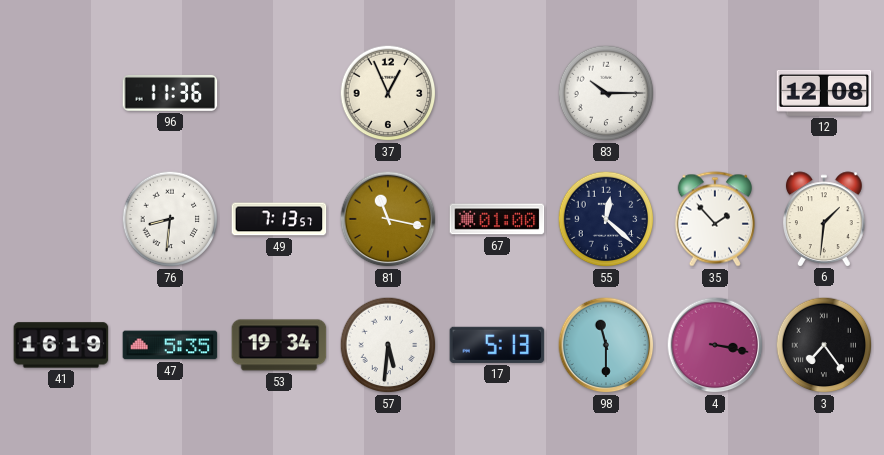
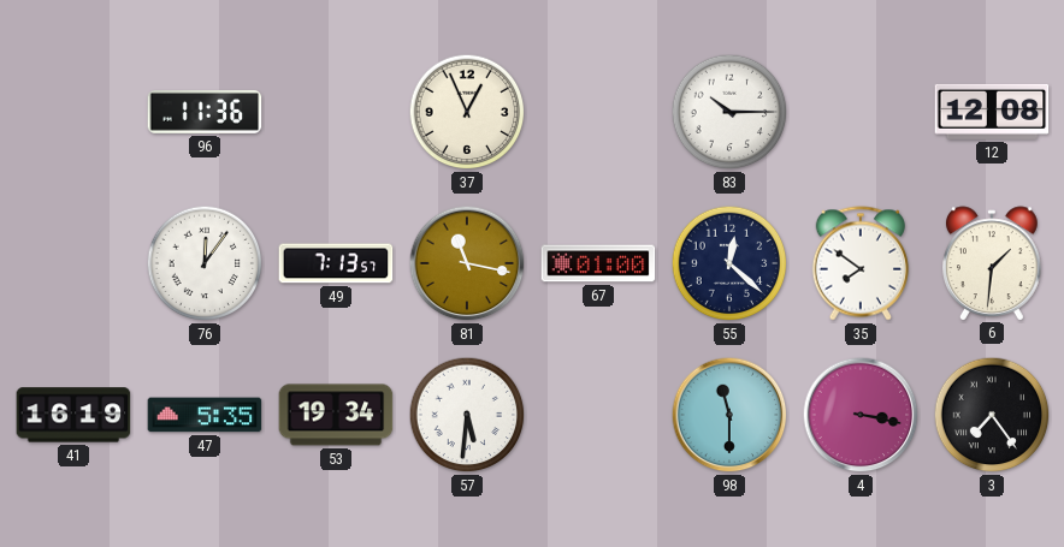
76: 8:31 -> 12:06
35: 1:53 -> 7:51
17: 5:13 -> none
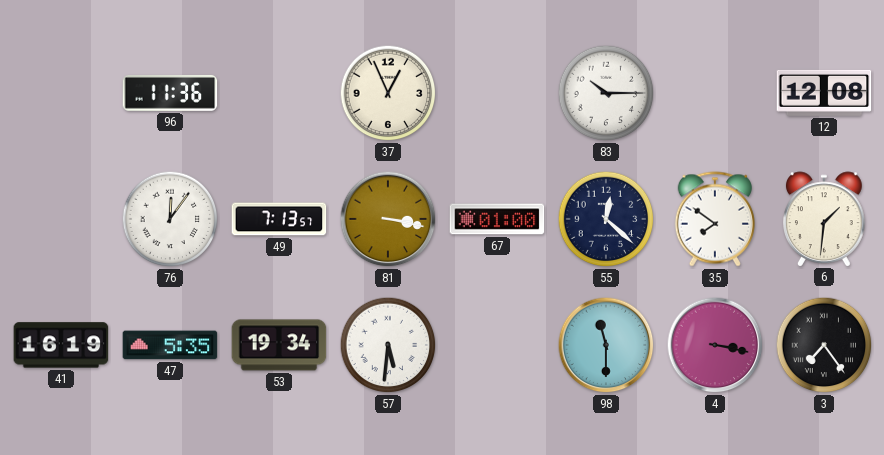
81: 11:17 -> 3:17
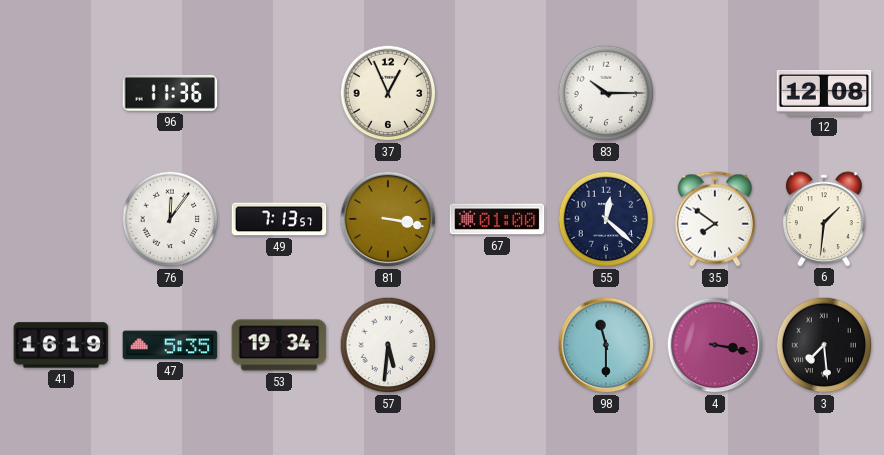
3: 7:24 -> 7:29
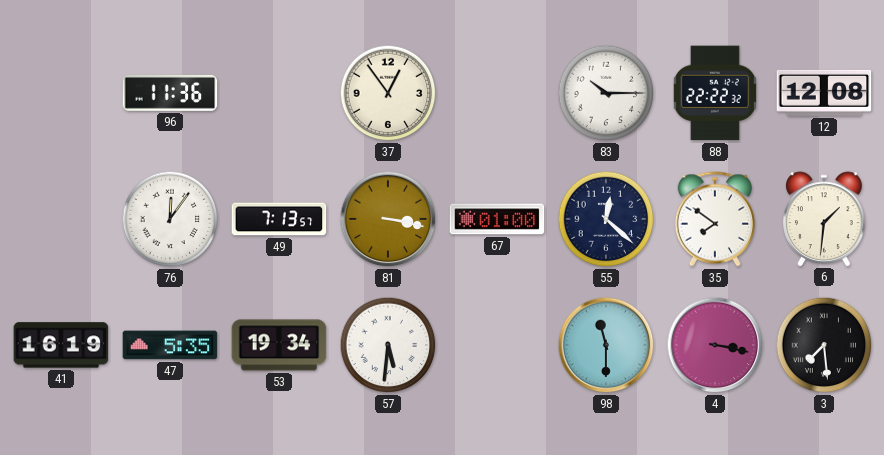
37: 12:56 -> 12:54
88: none -> 22:22
